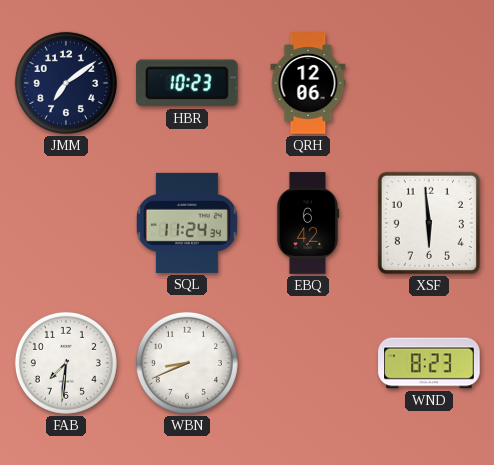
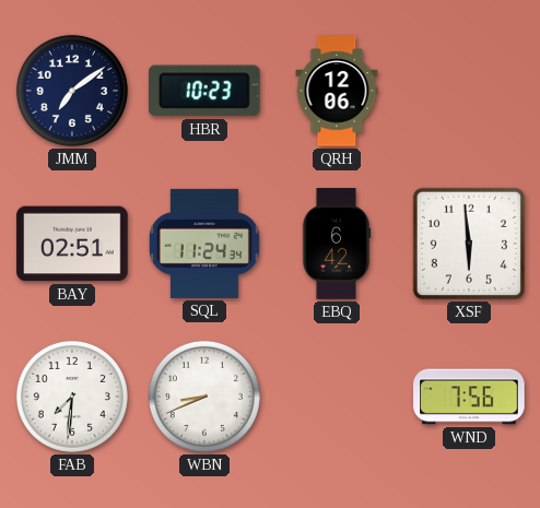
BAY: none -> 02:51
WND: 8:23 -> 7:56
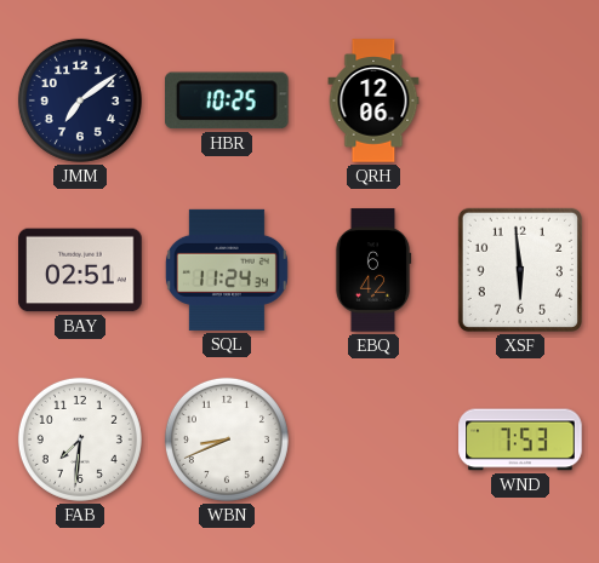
HBR: 10:23 -> 10:25
WND: 7:56 -> 7:53
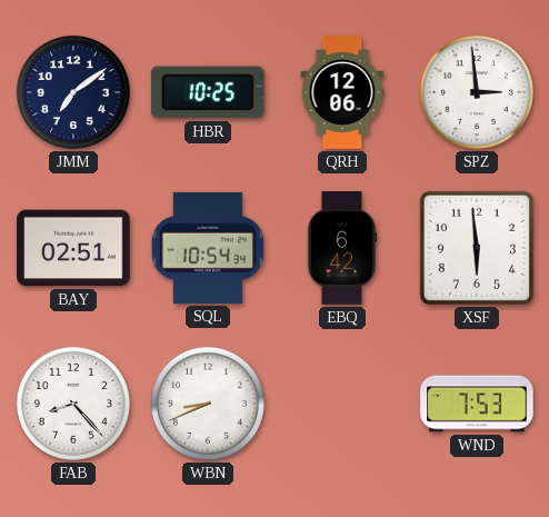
SPZ: none -> 2:59
SQL: 11:24 -> 10:54
FAB: 7:31 -> 8:23
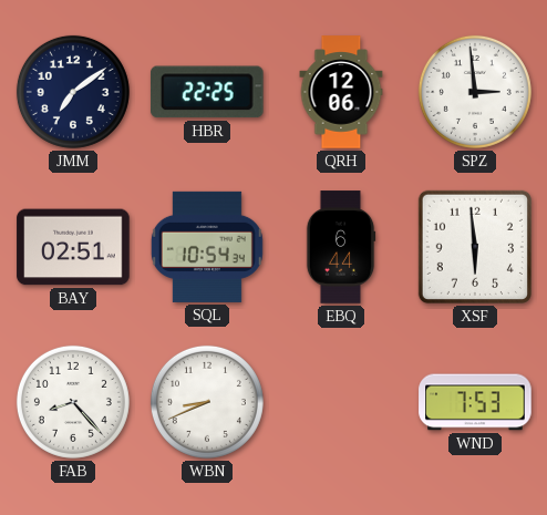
HBR: 10:25 -> 22:25
EBQ: 6:42 -> 6:44
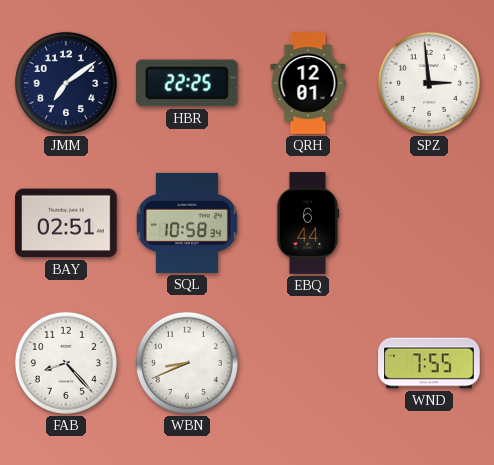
QRH: 12:06 -> 12:01
SQL: 10:54 -> 10:58
XSF: 5:59 -> none
WND: 7:53 -> 7:55
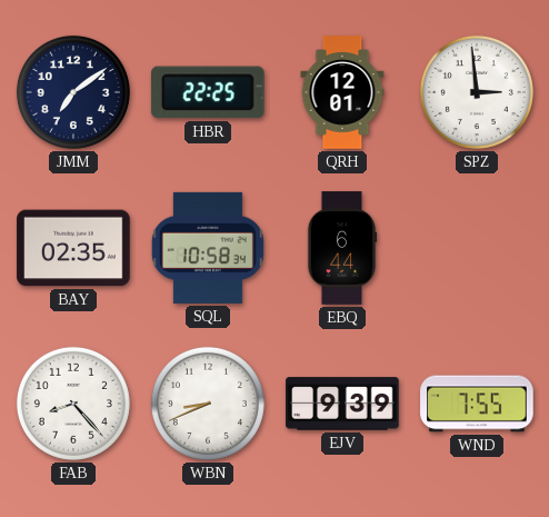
BAY: 02:51 -> 02:35
EJV: none -> 9:39
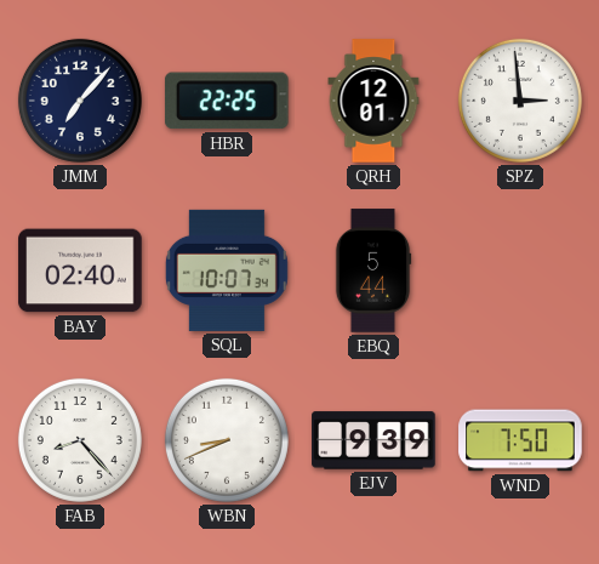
JMM: 7:09 -> 7:07
BAY: 02:35 -> 02:40
SQL: 10:58 -> 10:07
EBQ: 6:44 -> 5:44
WND: 7:55 -> 7:50
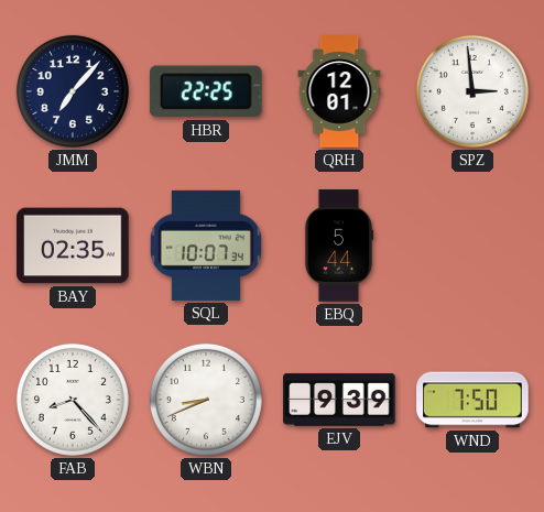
BAY: 02:40 -> 02:35
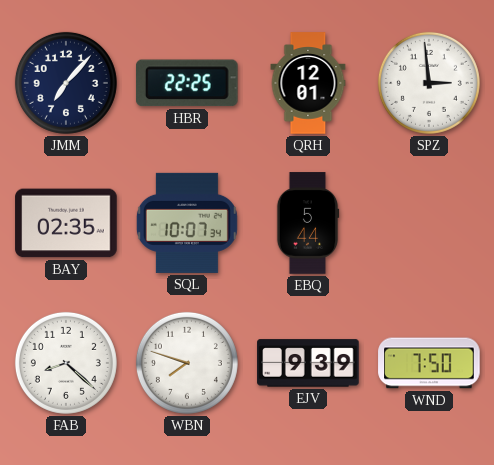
FAB: 8:23 -> 8:22
WBN: 8:41 -> 7:48
